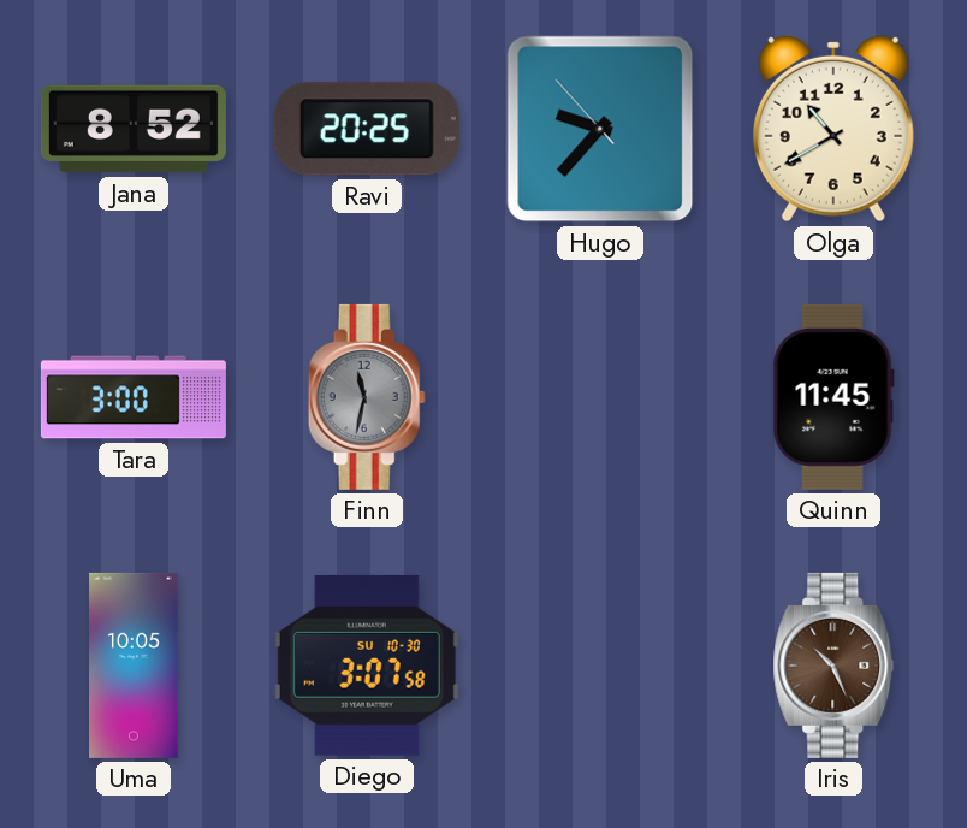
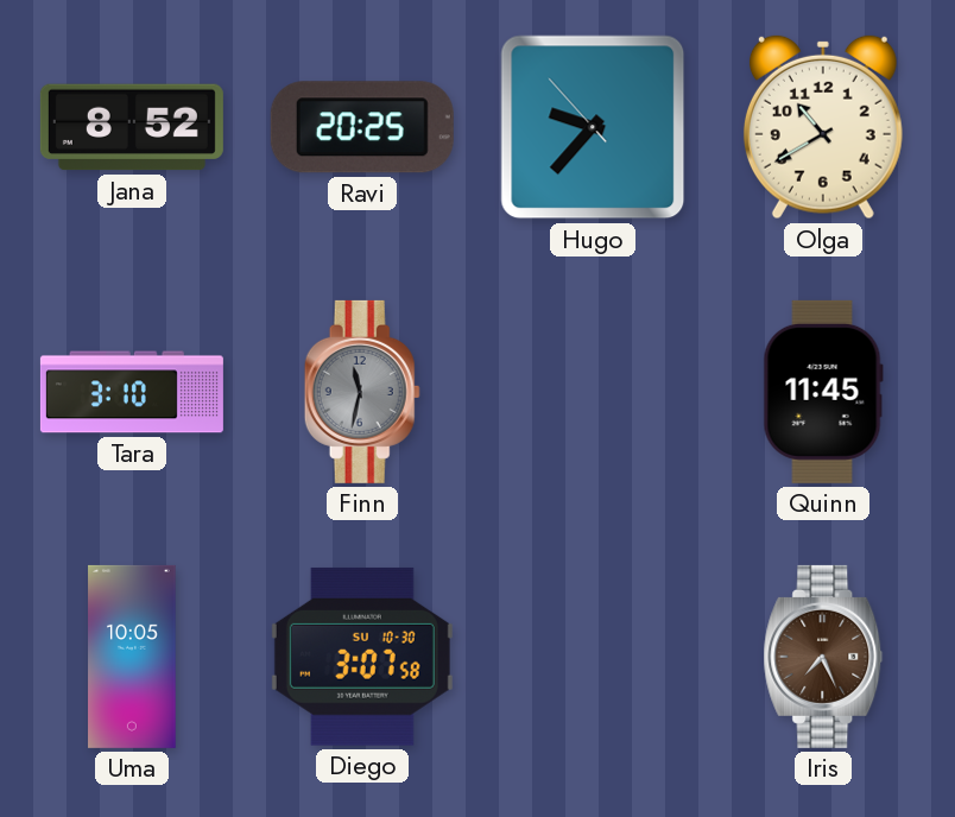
Tara: 3:00 -> 3:10
Iris: 10:26 -> 7:26
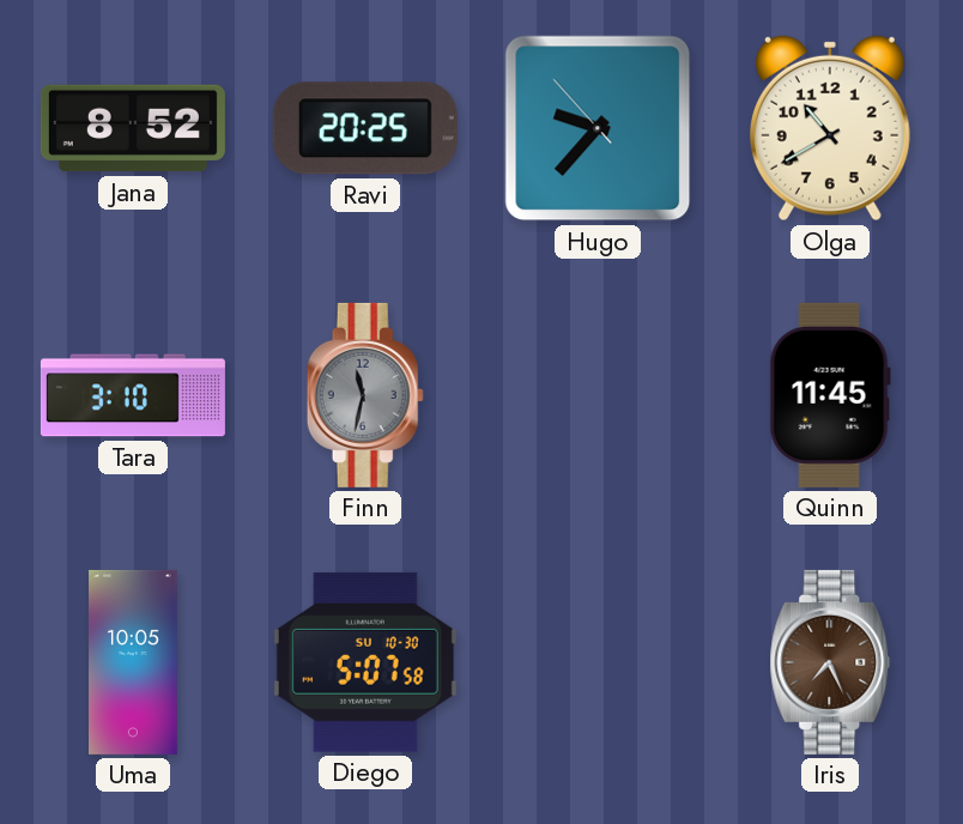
Diego: 3:07 -> 5:07
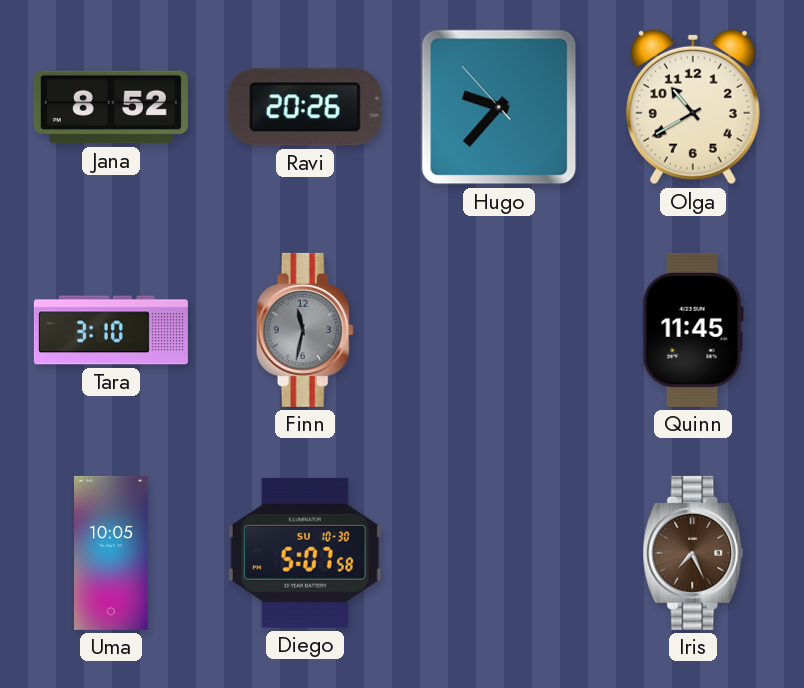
Ravi: 20:25 -> 20:26
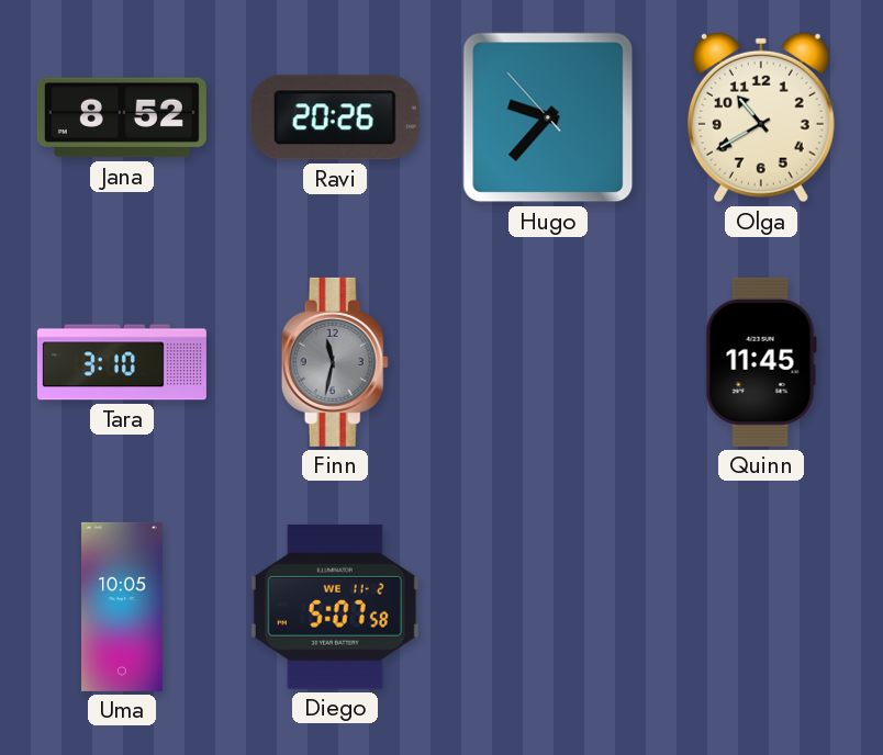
Diego date: SU 10-30 -> WE 11-2
Iris: 7:26 -> none
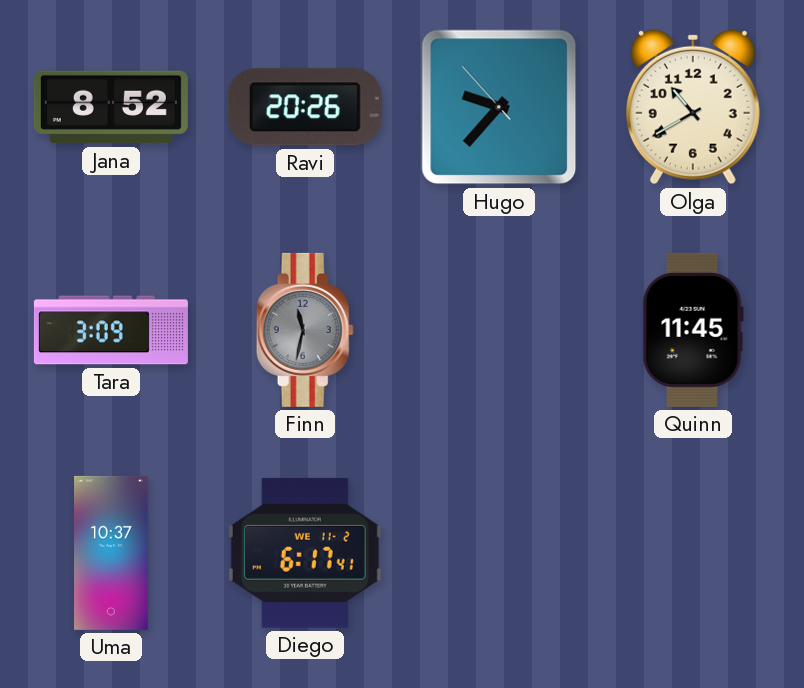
Tara: 3:10 -> 3:09
Uma: 10:05 -> 10:37
Diego: 5:07 -> 6:17
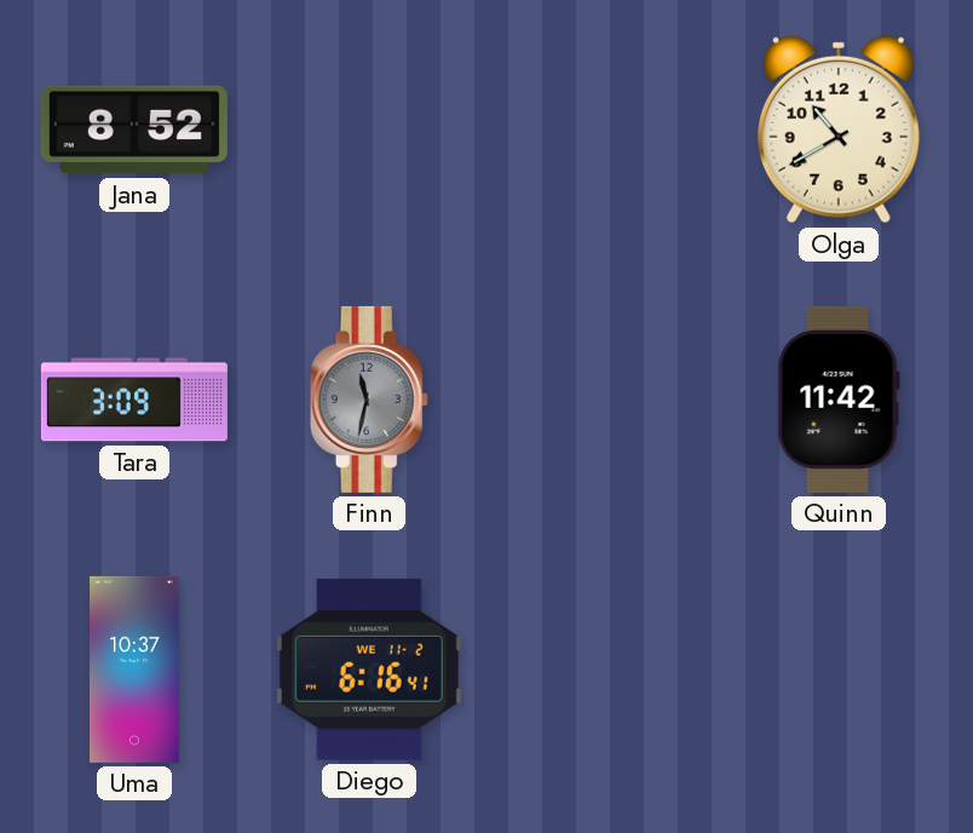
Ravi: 20:26 -> none
Hugo: 9:36 -> none
Quinn: 11:45 -> 11:42
Diego: 6:17 -> 6:16
